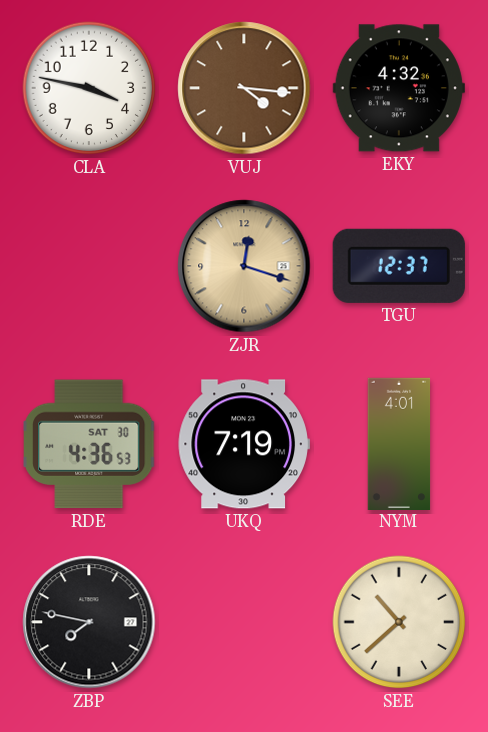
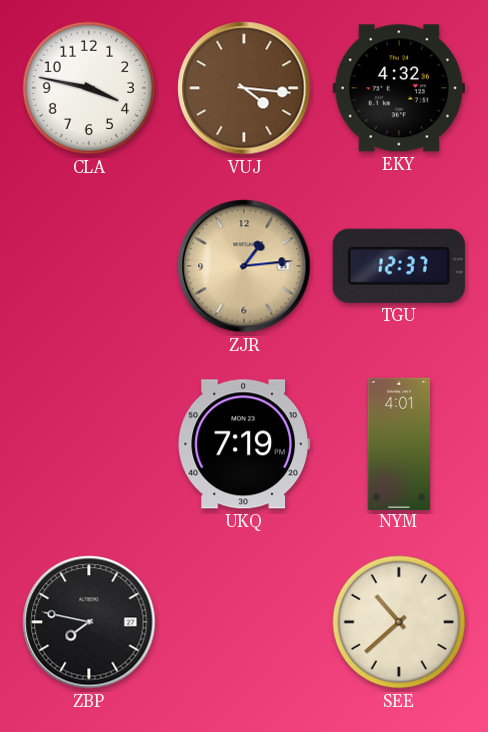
ZJR: 12:18 -> 1:14
RDE: 4:36 -> none
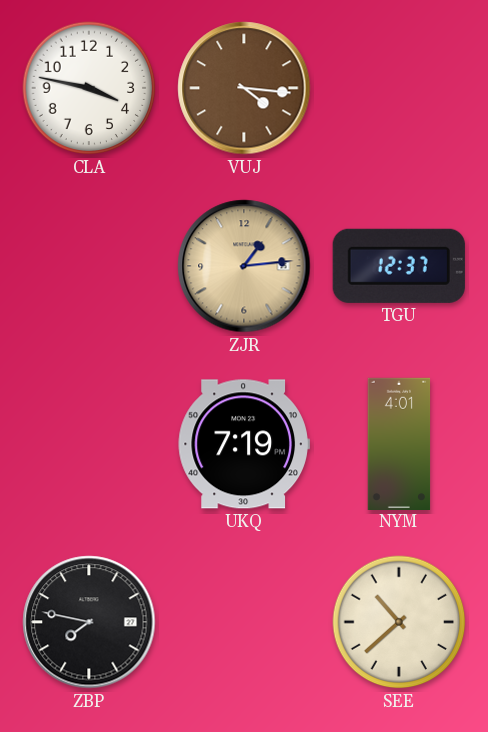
EKY: 4:32 -> none
